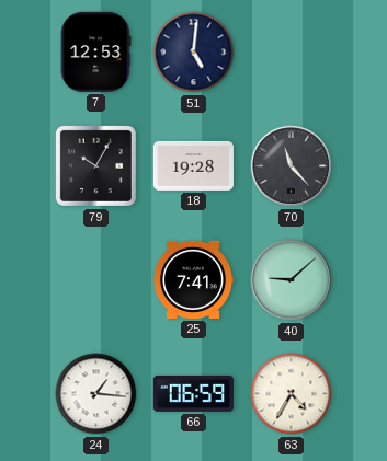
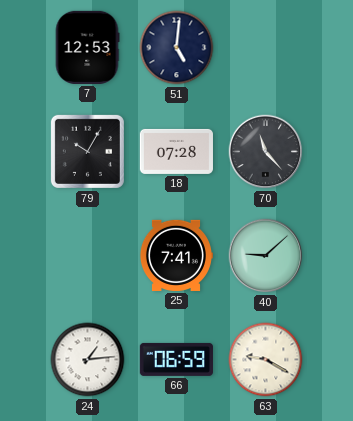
18: 19:28 -> 07:28
24: 1:16 -> 1:14
63: 4:35 -> 9:20
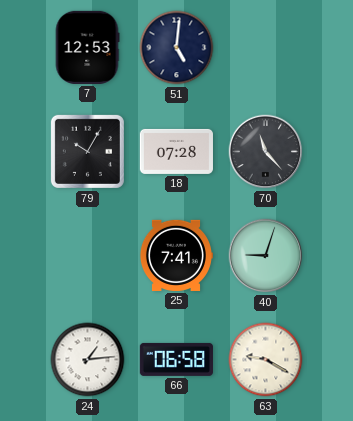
40: 9:08 -> 9:03
66: 06:59 -> 06:58
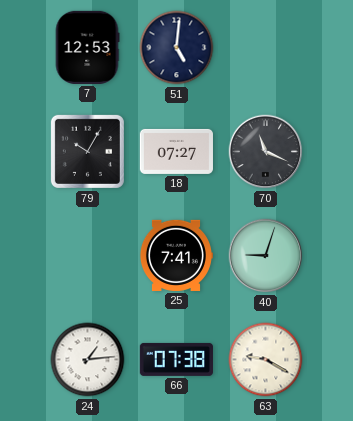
18: 07:28 -> 07:27
70: 11:23 -> 11:19
66: 06:58 -> 07:38
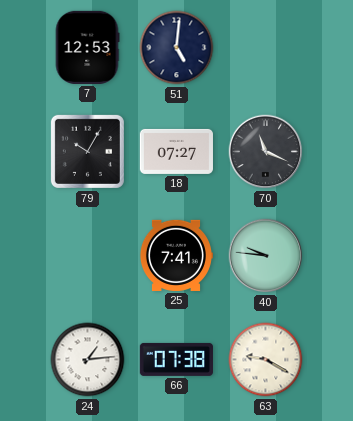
40: 9:03 -> 9:46
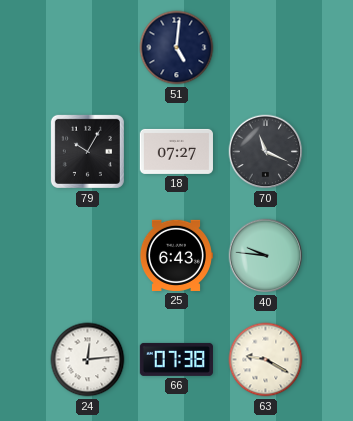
7: 12:53 -> none
25: 7:41 -> 6:43
24: 1:14 -> 12:14
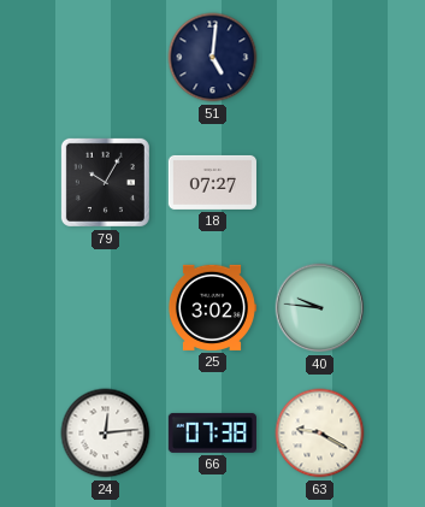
70: 11:19 -> none
25: 6:43 -> 3:02
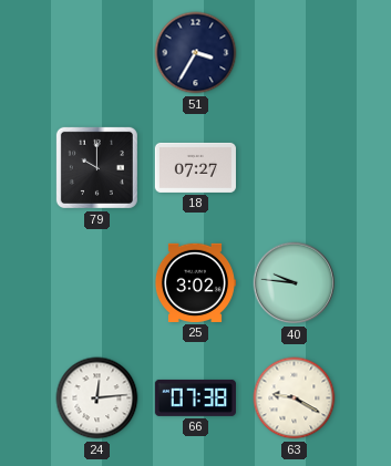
51: 5:01 -> 3:35
79: 10:05 -> 10:00
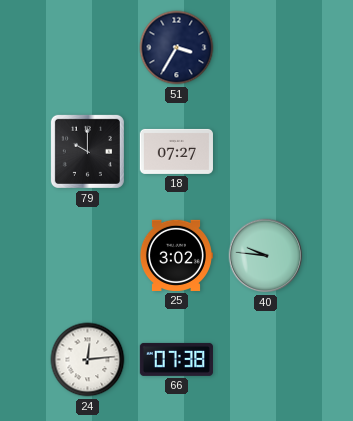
63: 9:20 -> none
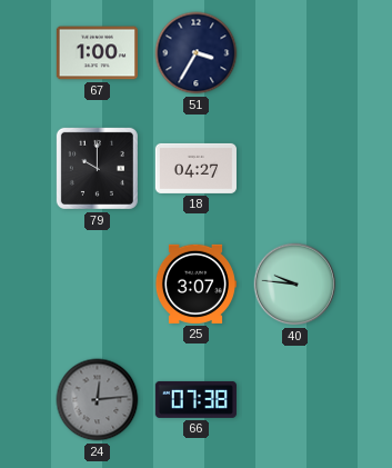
67: none -> 1:00
18: 07:27 -> 04:27
25: 3:02 -> 3:07
24 dial: white -> grey
